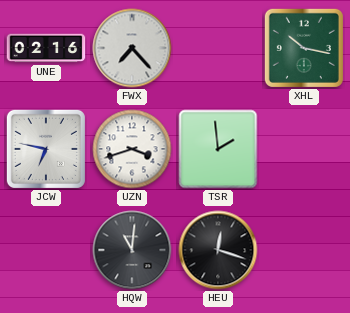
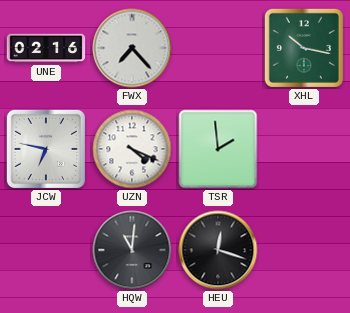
UZN: 3:42 -> 4:19
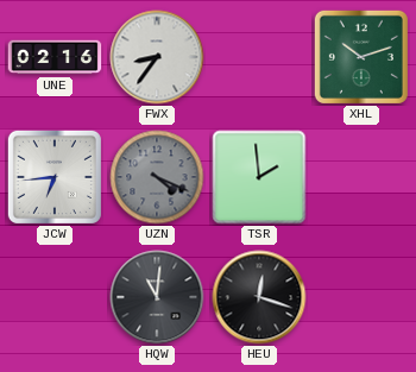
FWX: 7:23 -> 8:36
XHL: 10:17 -> 10:12
JCW: 6:47 -> 6:44
UZN dial: white -> grey
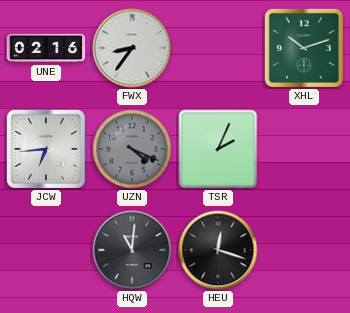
TSR: 1:59 -> 2:04
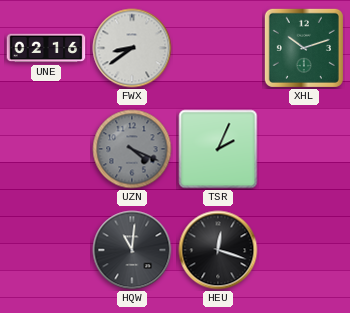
FWX: 8:36 -> 8:39
JCW: 6:44 -> none
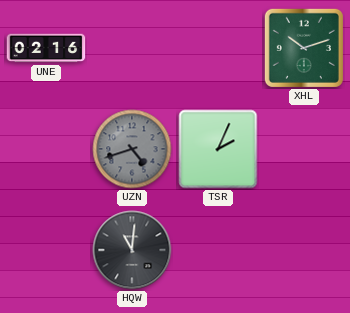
FWX: 8:39 -> none
UZN: 4:19 -> 4:42
HEU: 12:18 -> none
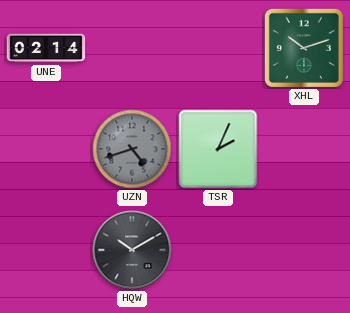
UNE: 02:16 -> 02:14
HQW: 11:01 -> 10:10
